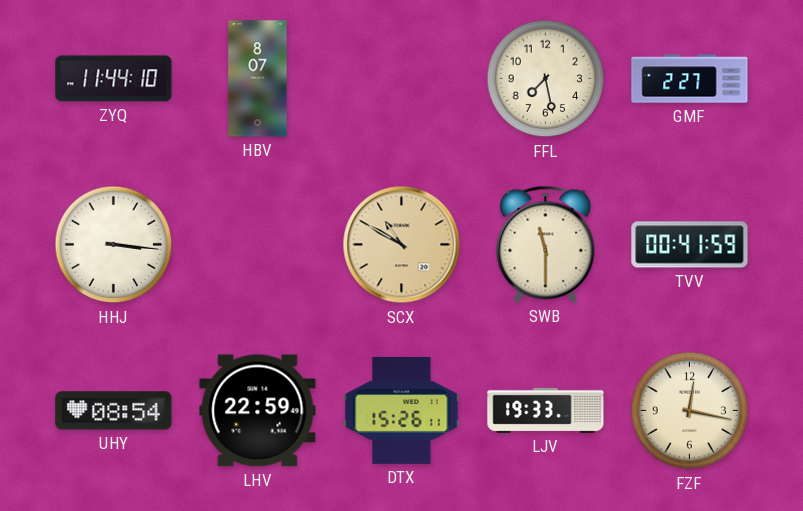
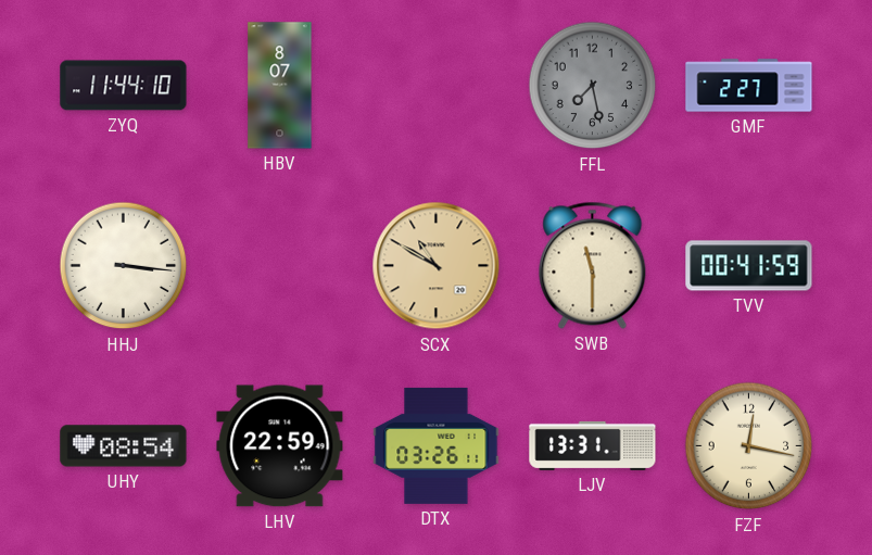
FFL dial: cream -> grey
DTX: 15:26 -> 03:26
LJV: 19:33 -> 13:31
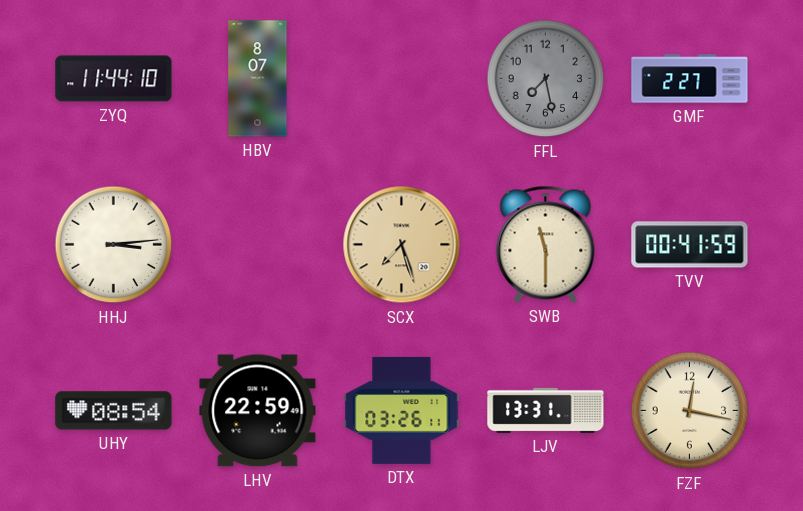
HHJ: 3:16 -> 3:14
SCX: 10:50 -> 7:27
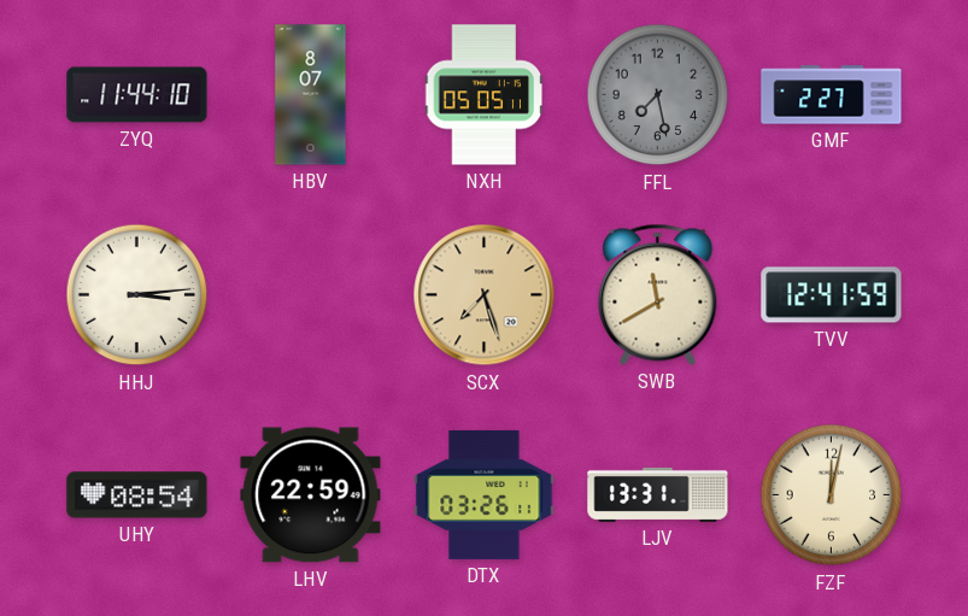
NXH: none -> 05:05
SWB: 11:30 -> 11:40
TVV: 00:41 -> 12:41
FZF: 12:17 -> 12:02
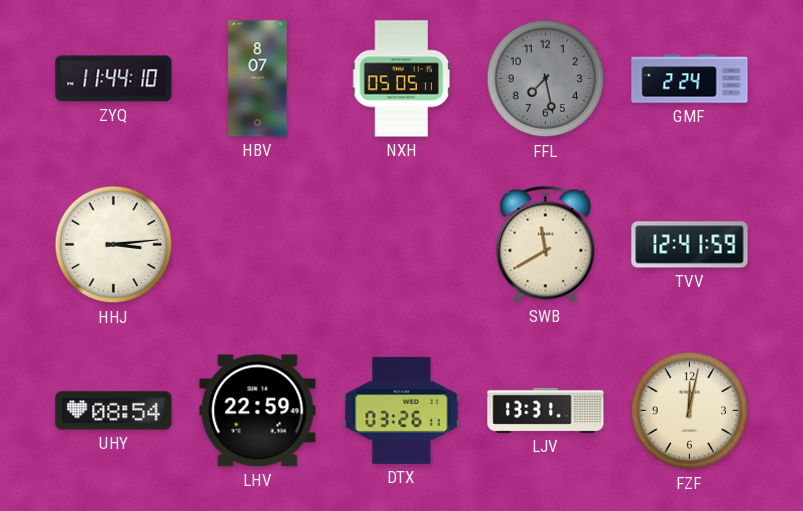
GMF: 2:27 -> 2:24
SCX: 7:27 -> none
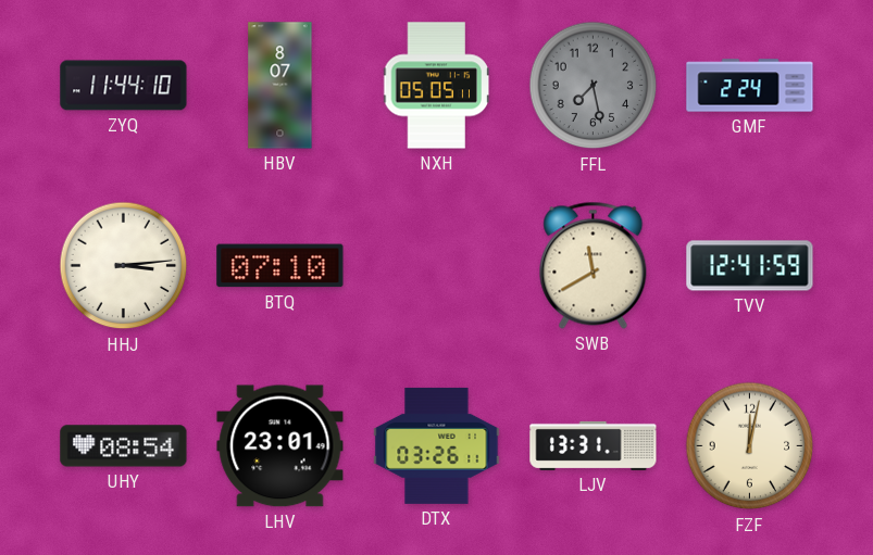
BTQ: none -> 07:10
LHV: 22:59 -> 23:01
